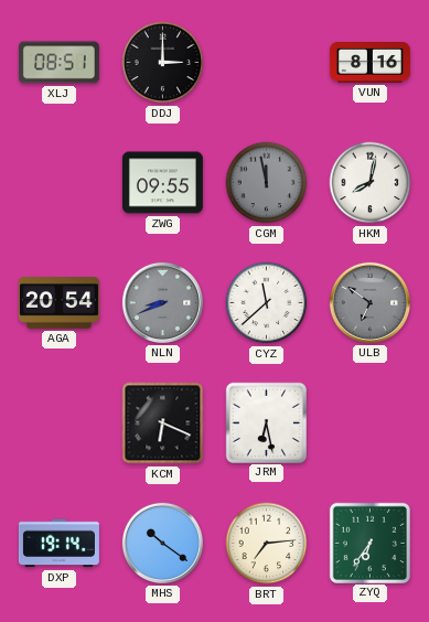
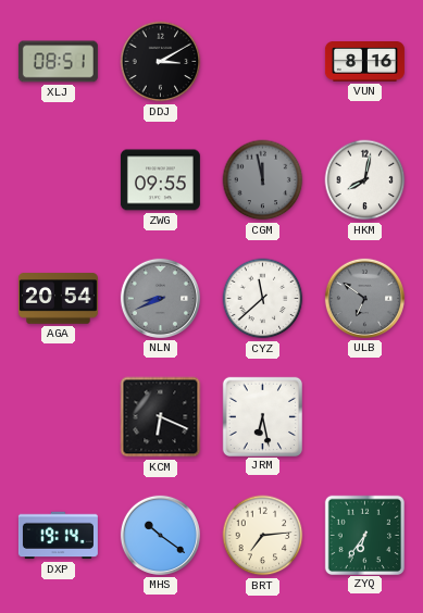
DDJ: 3:00 -> 3:10
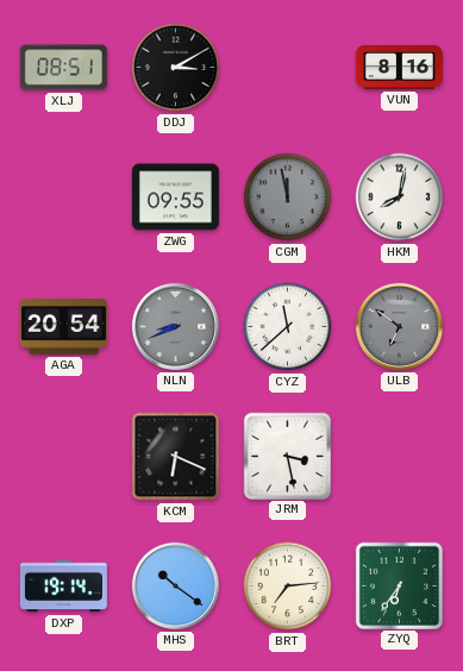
JRM: 6:28 -> 3:28
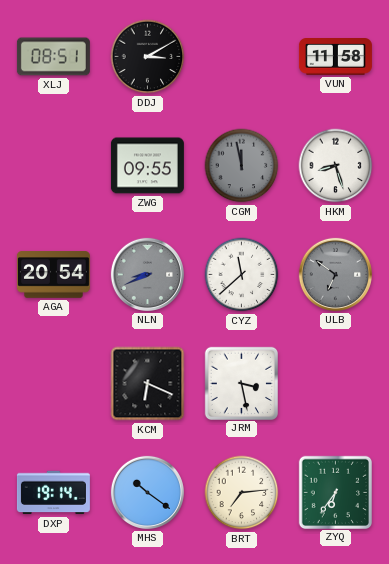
VUN: 8:16 -> 11:58
HKM: 8:02 -> 8:27
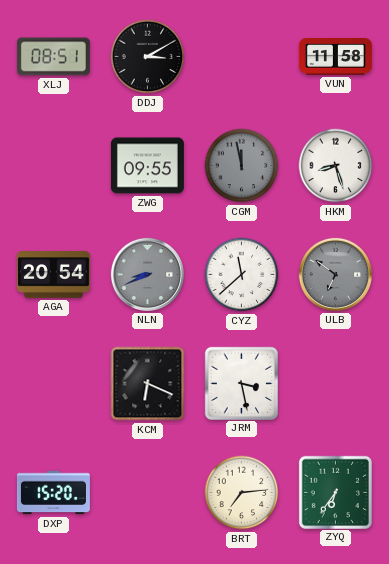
DXP: 19:14 -> 15:20
MHS: 10:21 -> none
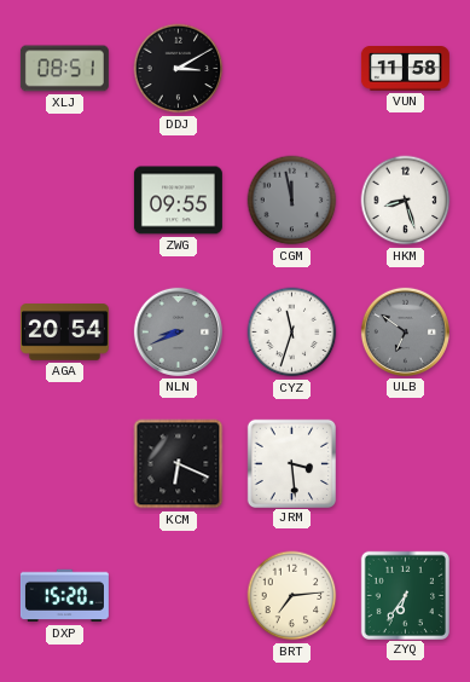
CYZ: 11:38 -> 11:33
JRM: 3:28 -> 3:29
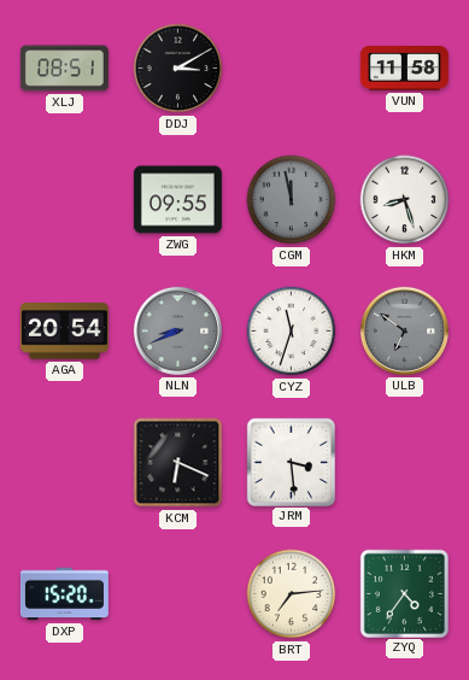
ZYQ: 6:36 -> 4:36
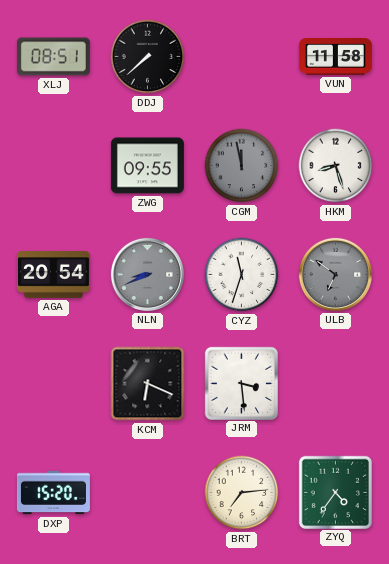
DDJ: 3:10 -> 7:38
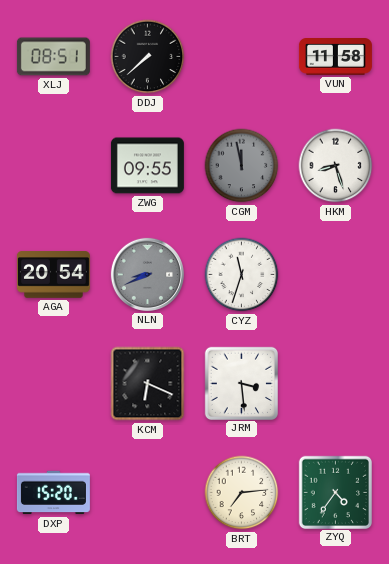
ULB: 6:51 -> none
